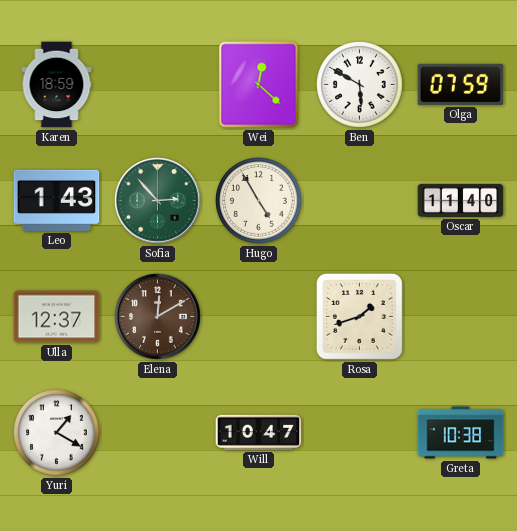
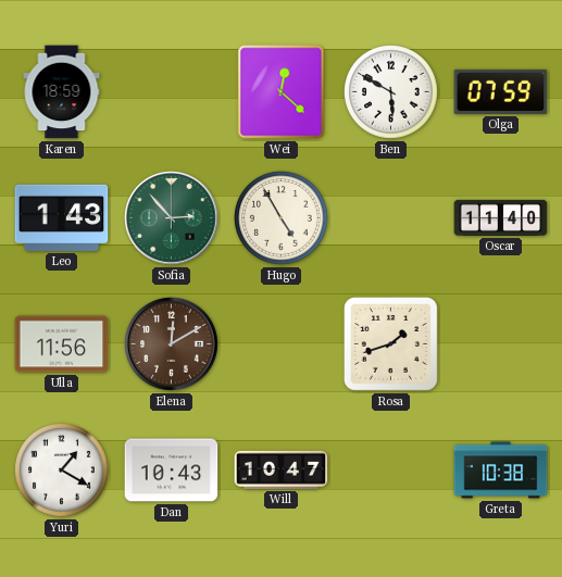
Ulla: 12:37 -> 11:56
Dan: none -> 10:43
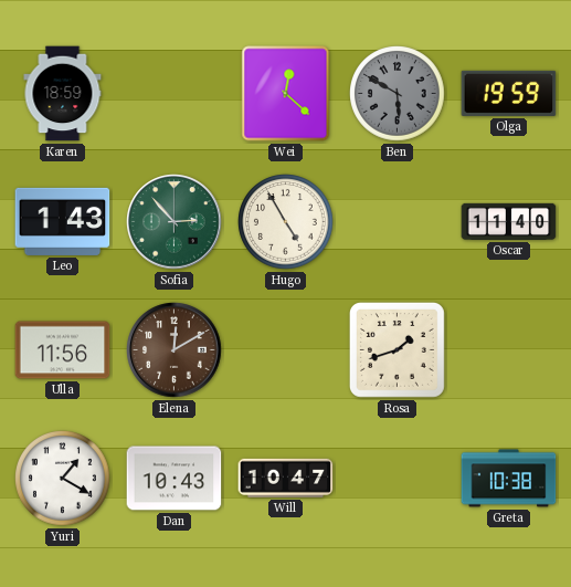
Ben dial: white -> grey
Olga: 07:59 -> 19:59
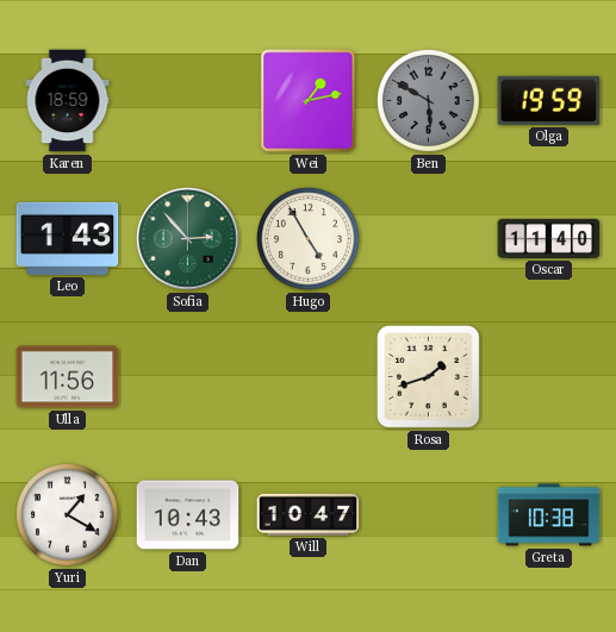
Wei: 12:22 -> 1:13
Elena: 12:10 -> none
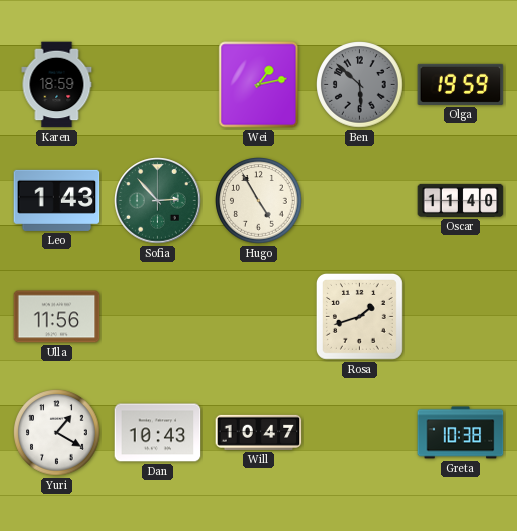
Ben: 5:50 -> 5:52
